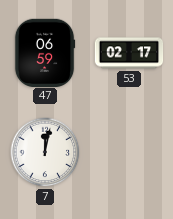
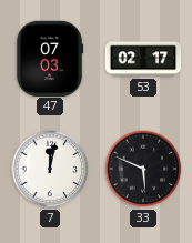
47: 06:59 -> 07:03
33: none -> 5:49
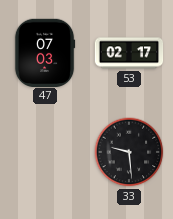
7: 12:02 -> none
33: 5:49 -> 9:29
